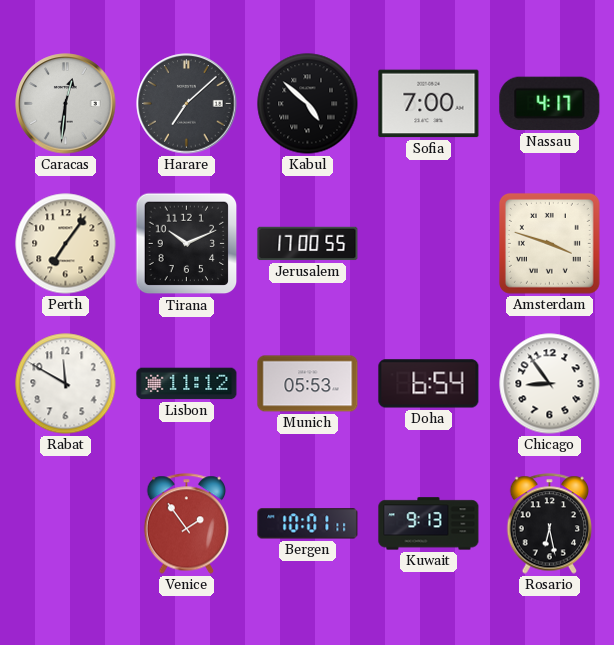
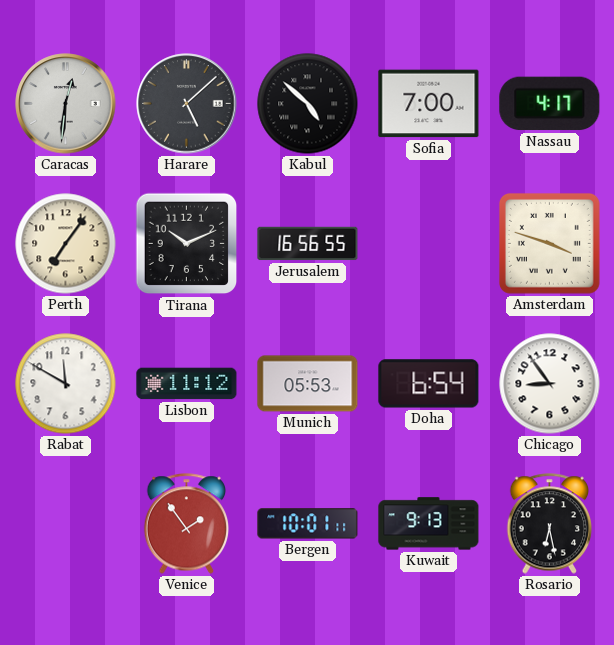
Harare: 7:08 -> 5:08
Jerusalem: 17:00 -> 16:56
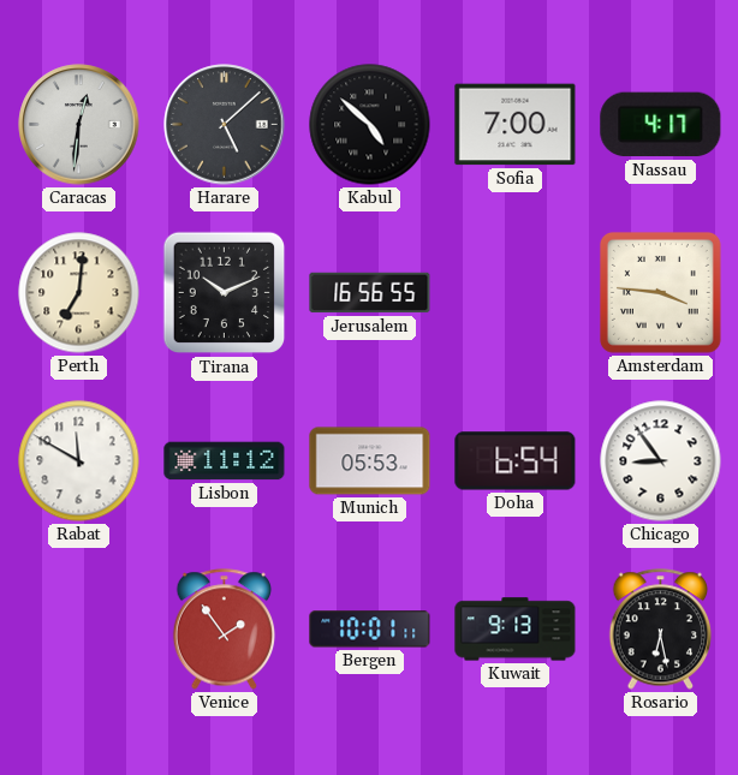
Perth: 7:06 -> 7:01
Amsterdam: 3:48 -> 3:46
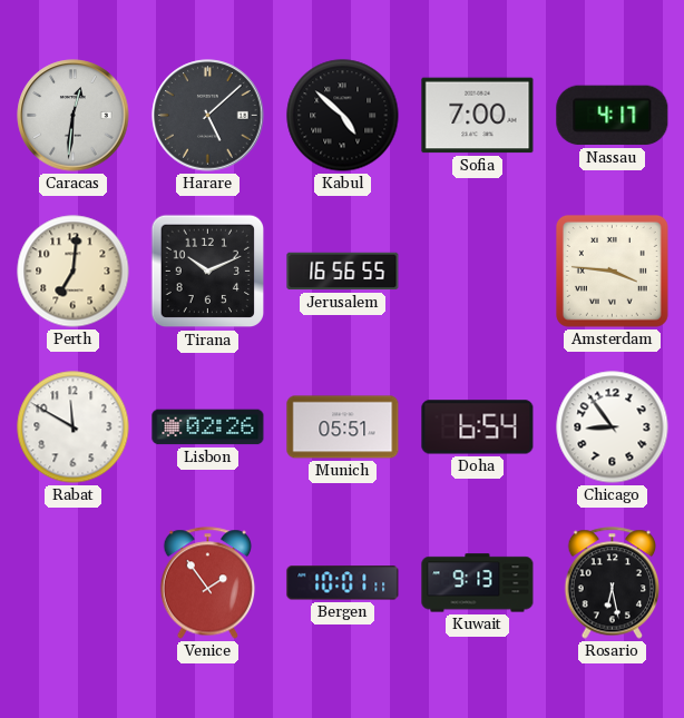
Lisbon: 11:12 -> 02:26
Munich: 05:53 -> 05:51
